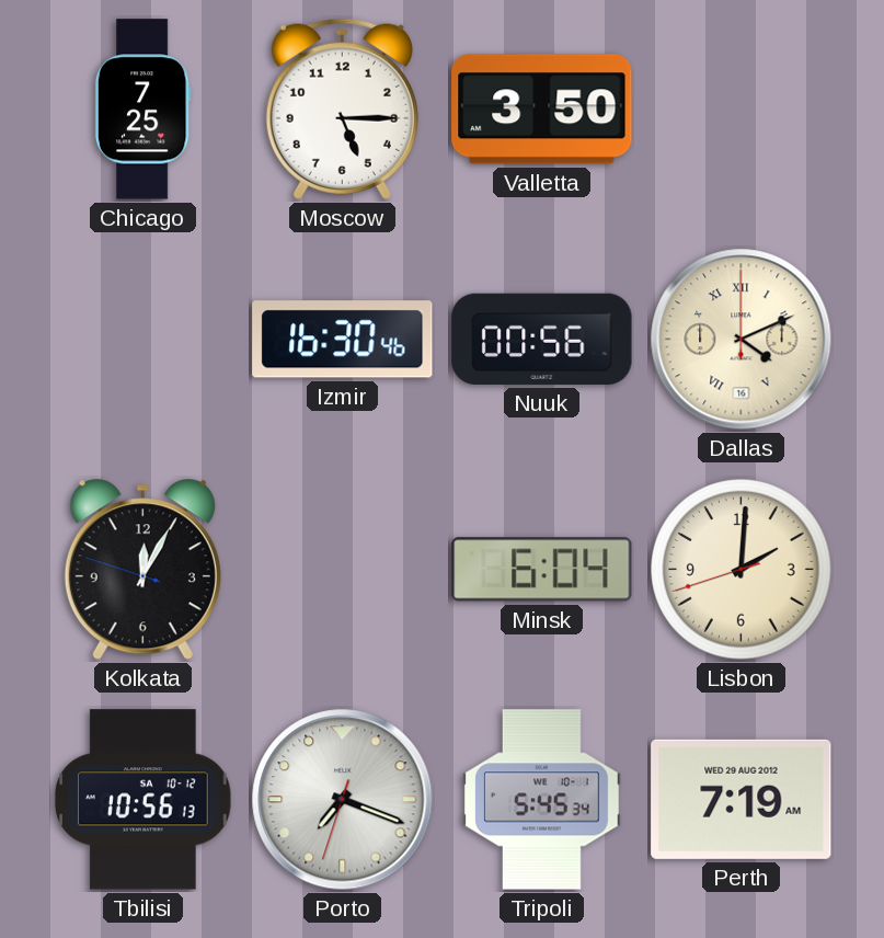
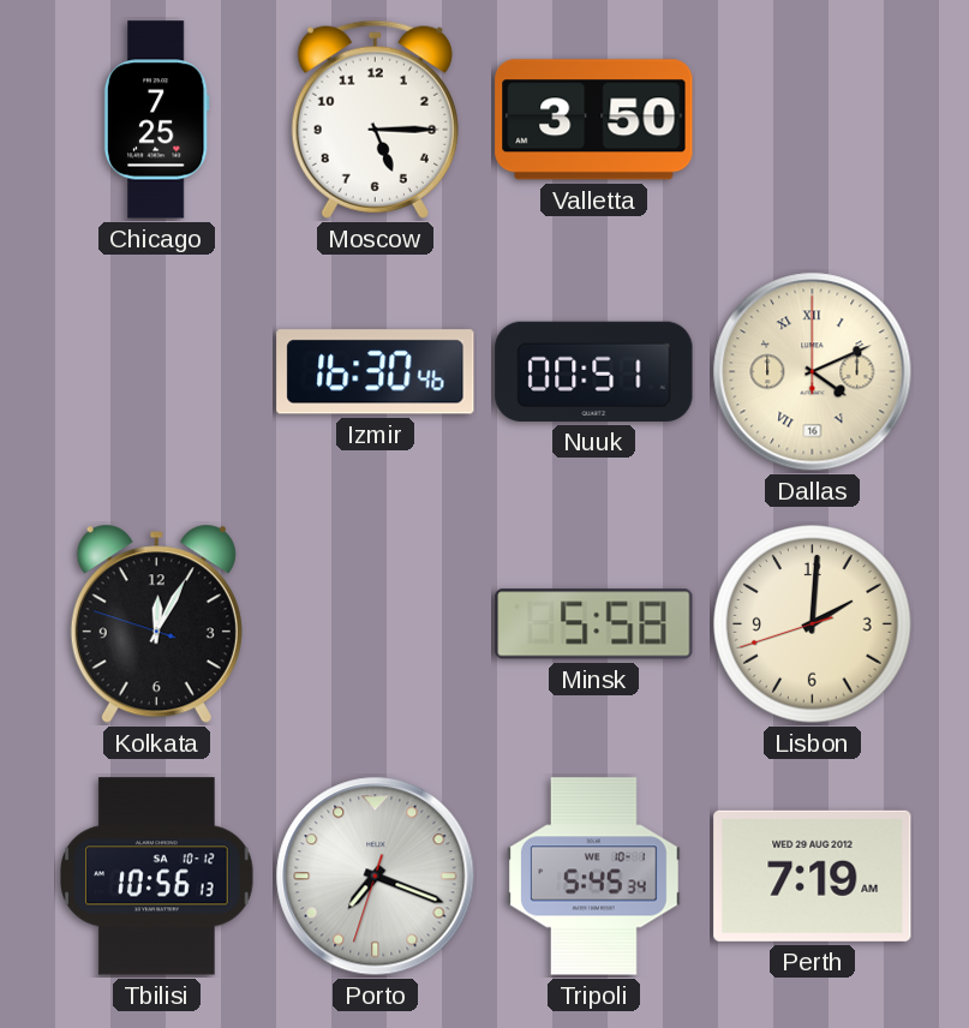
Nuuk: 00:56 -> 00:51
Minsk: 6:04 -> 5:58
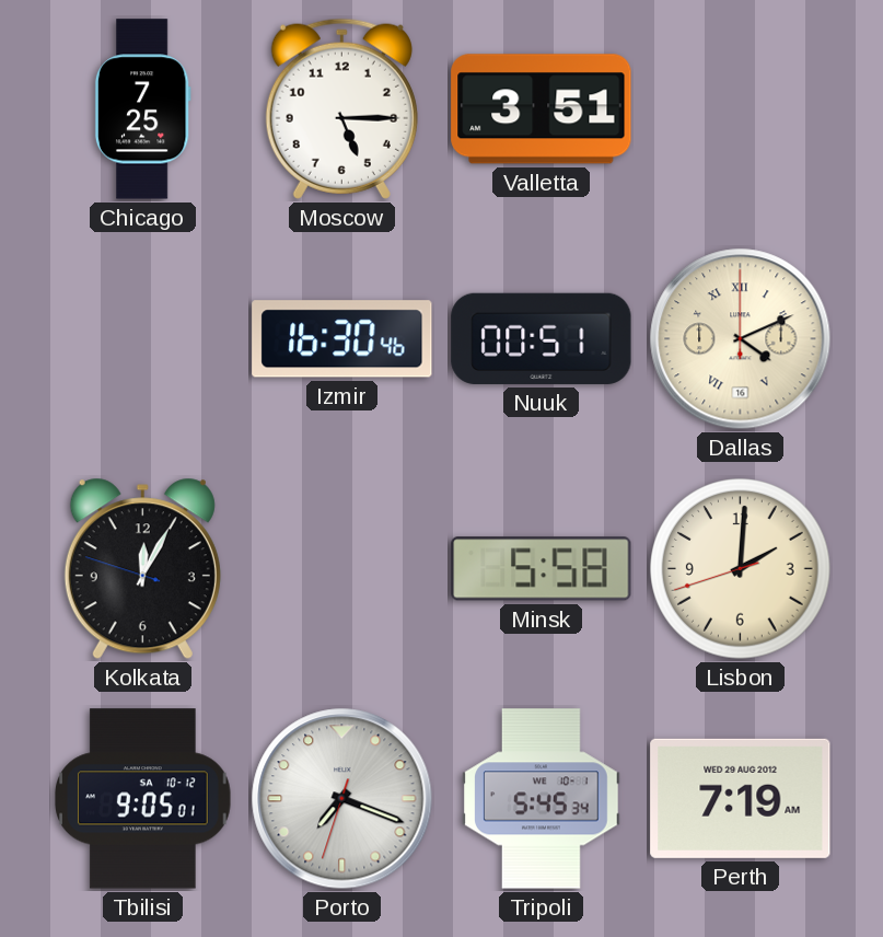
Valletta: 3:50 -> 3:51
Tbilisi: 10:56 -> 9:05
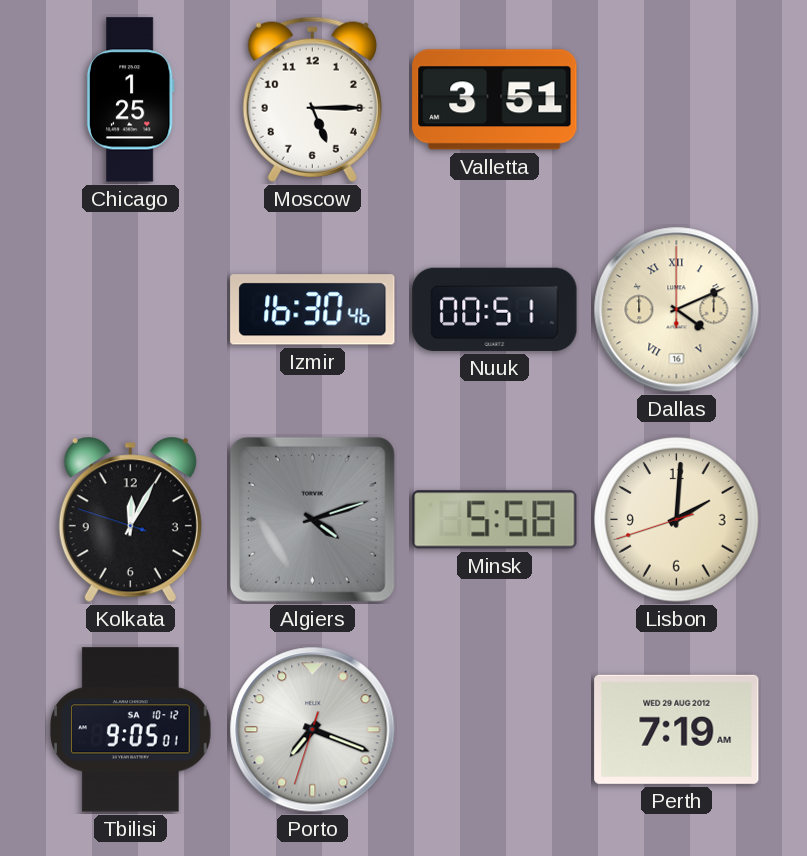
Chicago: 7:25 -> 1:25
Algiers: none -> 4:12
Tripoli: 5:45 -> none
